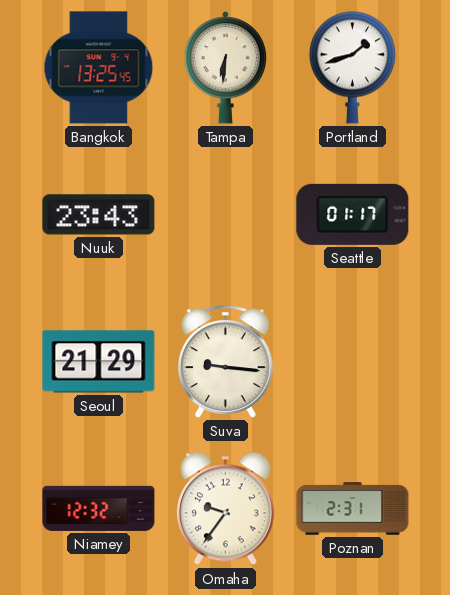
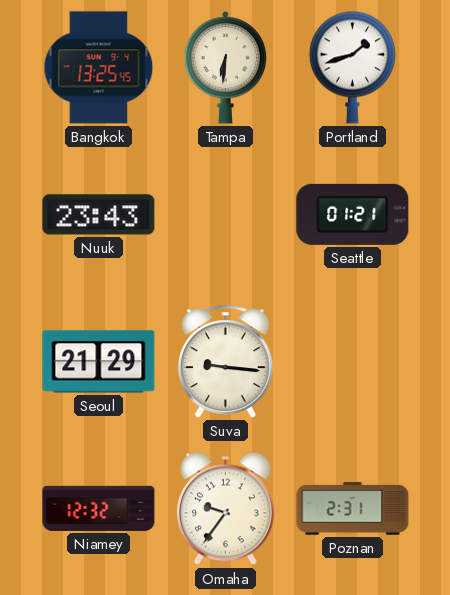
Seattle: 01:17 -> 01:21
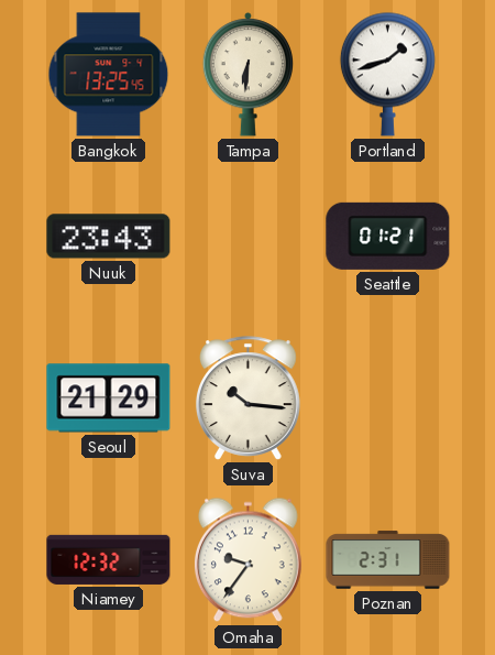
Suva: 9:16 -> 10:16
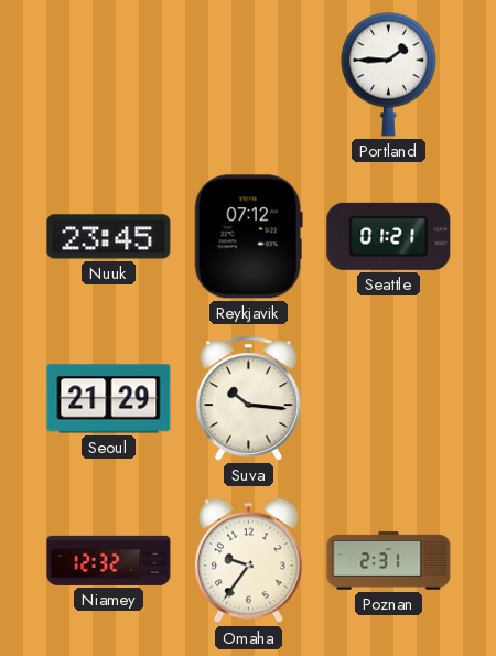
Bangkok: 13:25 -> none
Tampa: 6:31 -> none
Portland: 1:42 -> 1:45
Nuuk: 23:43 -> 23:45
Reykjavik: none -> 07:12
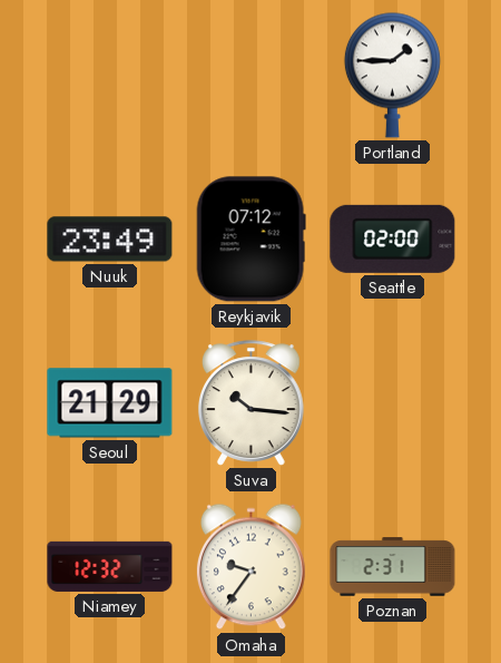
Nuuk: 23:45 -> 23:49
Seattle: 01:21 -> 02:00
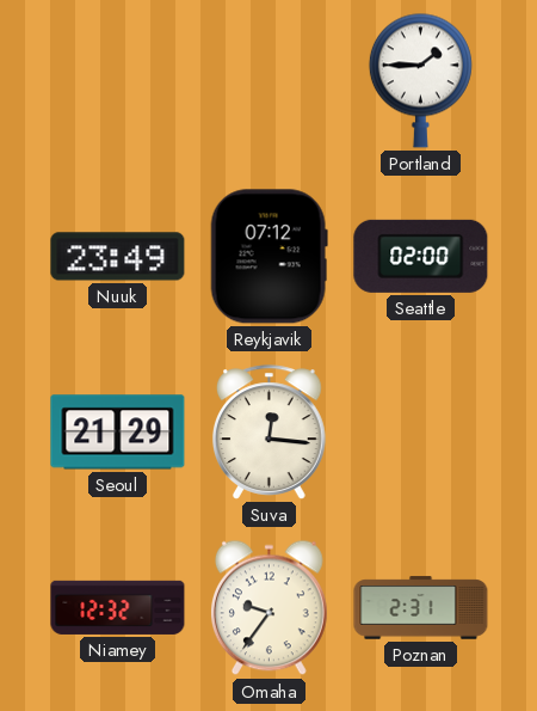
Suva: 10:16 -> 12:16
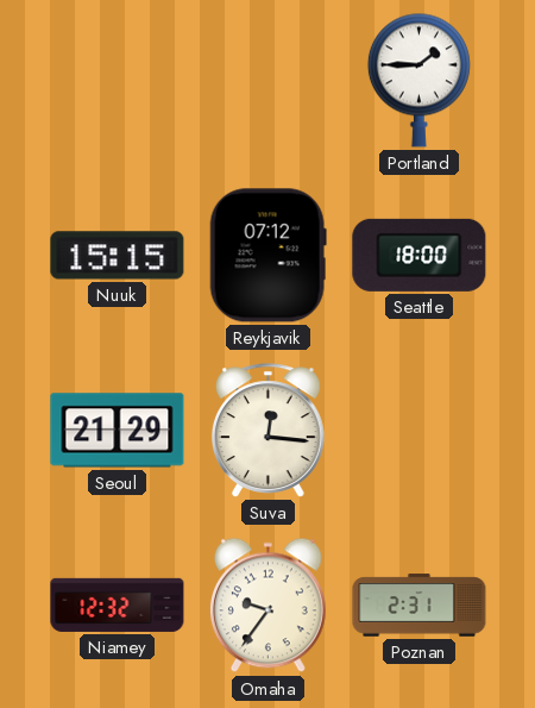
Nuuk: 23:49 -> 15:15
Seattle: 02:00 -> 18:00
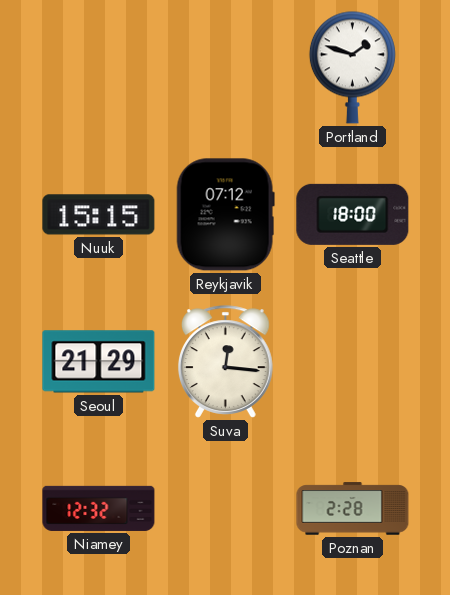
Portland: 1:45 -> 1:48
Omaha: 9:36 -> none
Poznan: 2:31 -> 2:28
